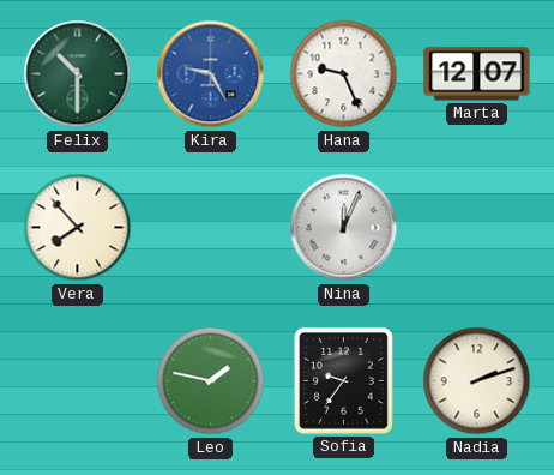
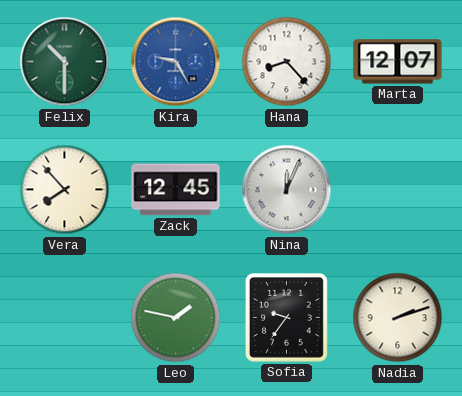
Hana: 9:26 -> 8:23
Zack: none -> 12:45
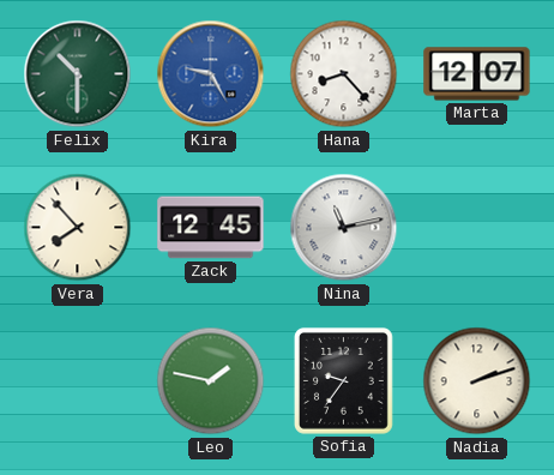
Nina: 12:04 -> 11:13
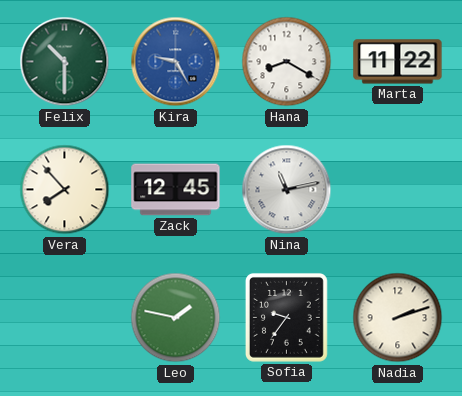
Hana: 8:23 -> 8:20
Marta: 12:07 -> 11:22
